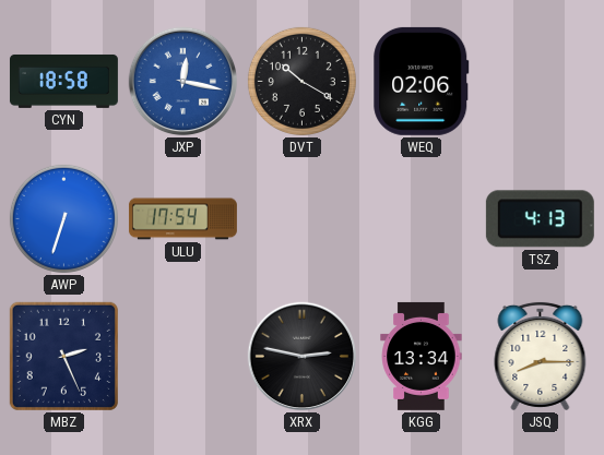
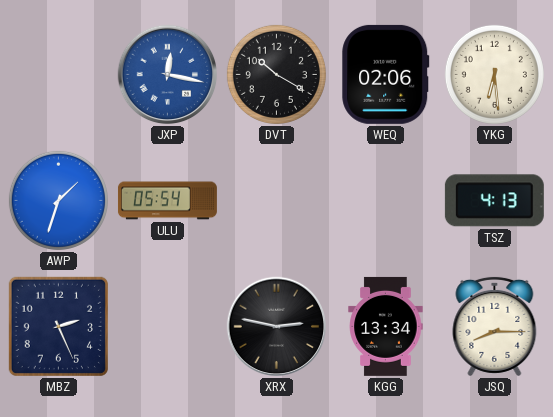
CYN: 18:58 -> none
YKG: none -> 6:29
AWP: 6:33 -> 1:33
ULU: 17:54 -> 05:54
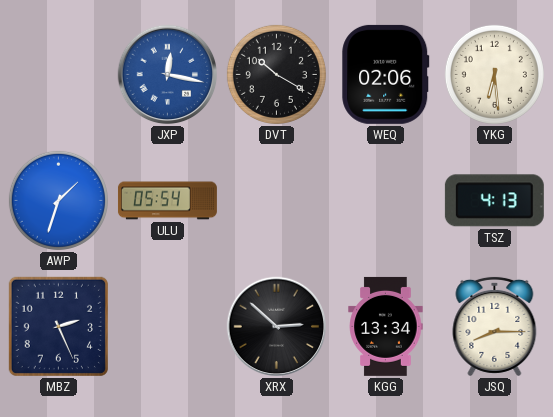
XRX: 2:47 -> 2:52
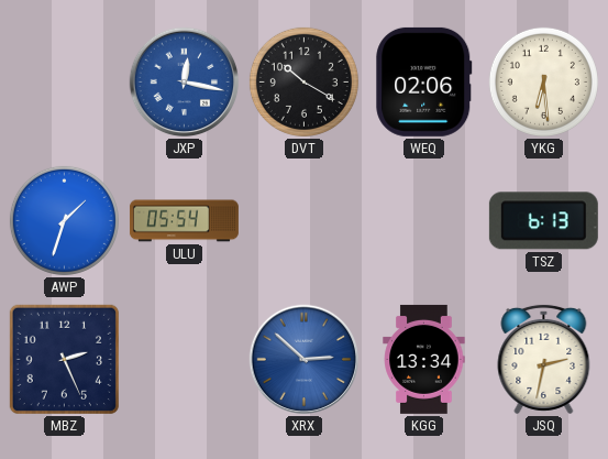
TSZ: 4:13 -> 6:13
XRX dial: black -> blue
JSQ: 8:15 -> 2:32
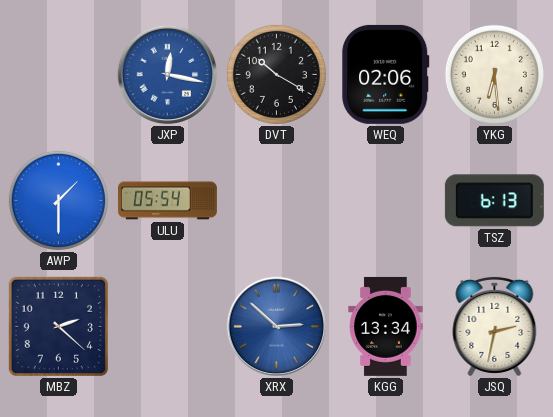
AWP: 1:33 -> 1:30
MBZ: 2:26 -> 2:22
